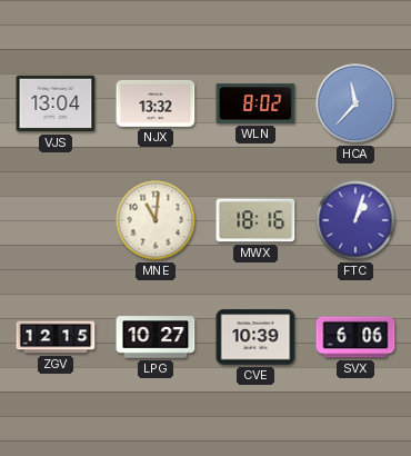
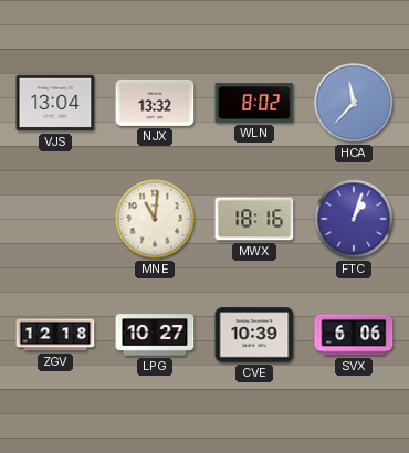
ZGV: 12:15 -> 12:18
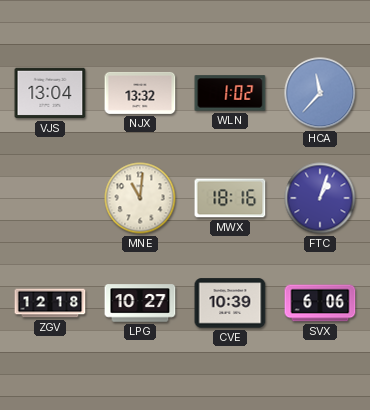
WLN: 8:02 -> 1:02
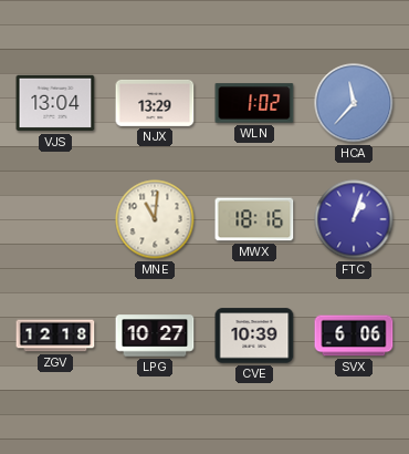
NJX: 13:32 -> 13:29
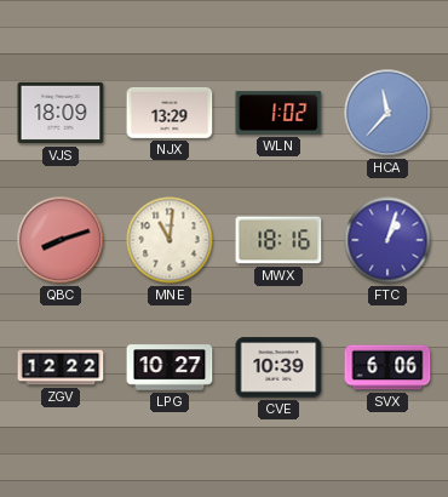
VJS: 13:04 -> 18:09
QBC: none -> 8:12
ZGV: 12:18 -> 12:22
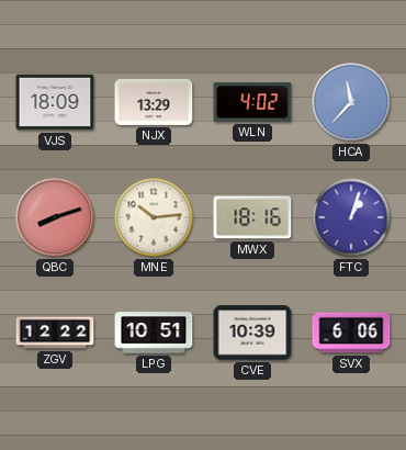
WLN: 1:02 -> 4:02
MNE: 11:01 -> 10:14
LPG: 10:27 -> 10:51
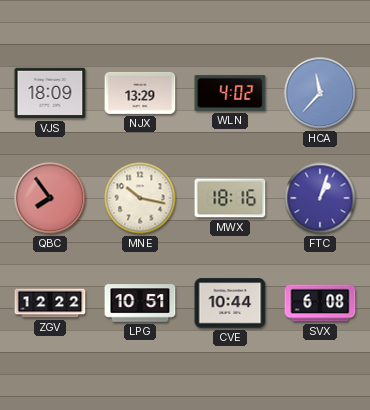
QBC: 8:12 -> 7:54
MNE: 10:14 -> 10:17
CVE: 10:39 -> 10:44
SVX: 6:06 -> 6:08
